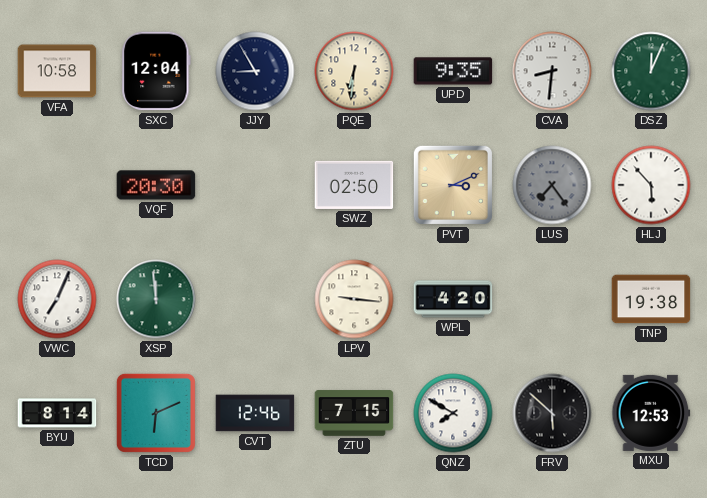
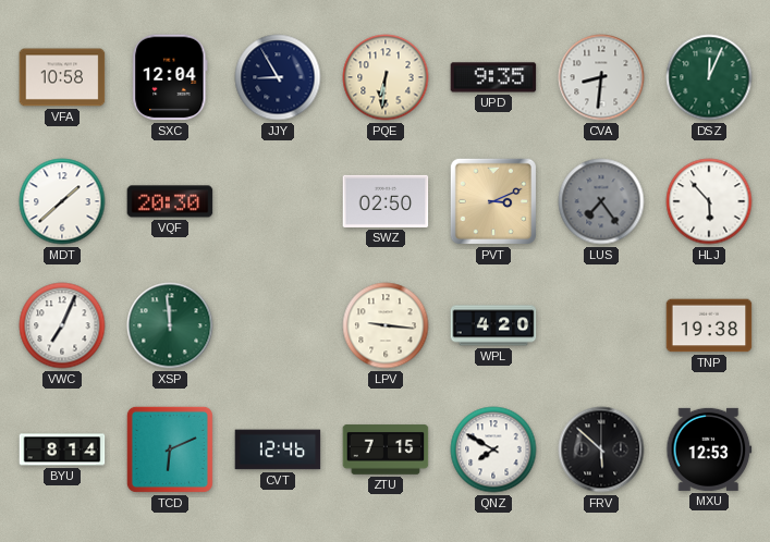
MDT: none -> 1:38
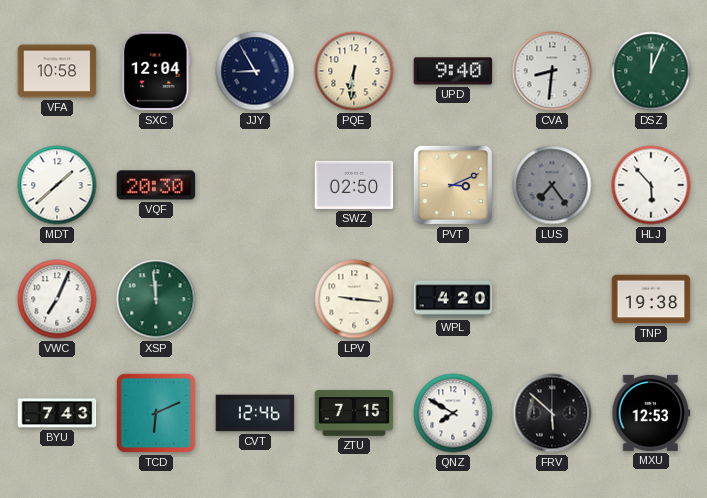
UPD: 9:35 -> 9:40
BYU: 8:14 -> 7:43
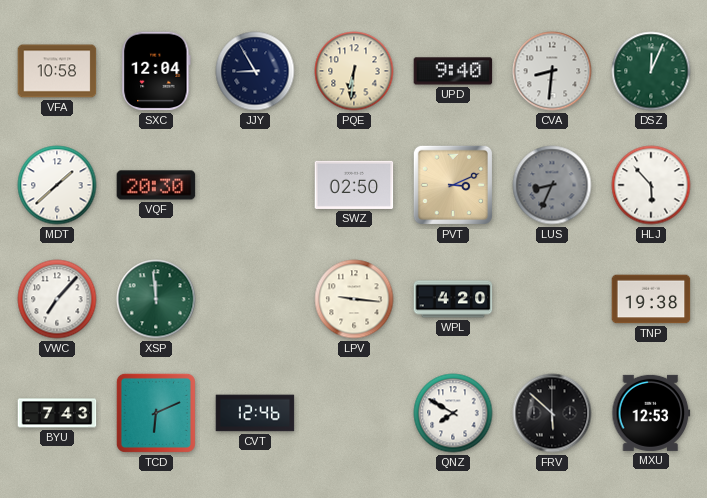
LUS: 7:24 -> 8:34
VWC: 7:04 -> 7:07
ZTU: 7:15 -> none
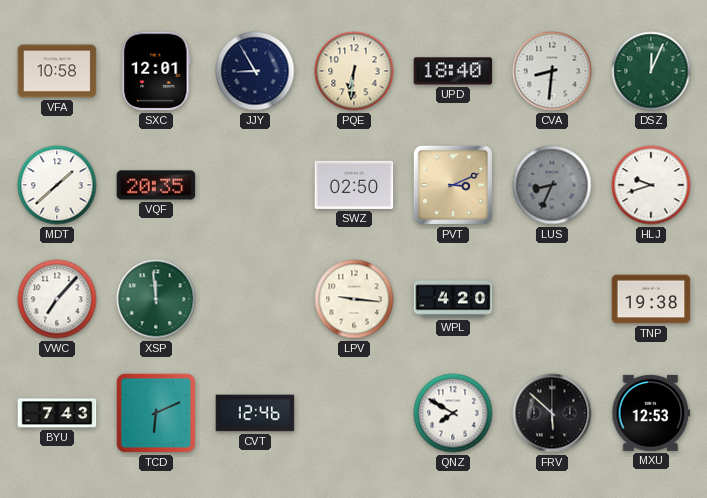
SXC: 12:04 -> 12:01
UPD: 9:40 -> 18:40
VQF: 20:30 -> 20:35
HLJ: 5:53 -> 9:42
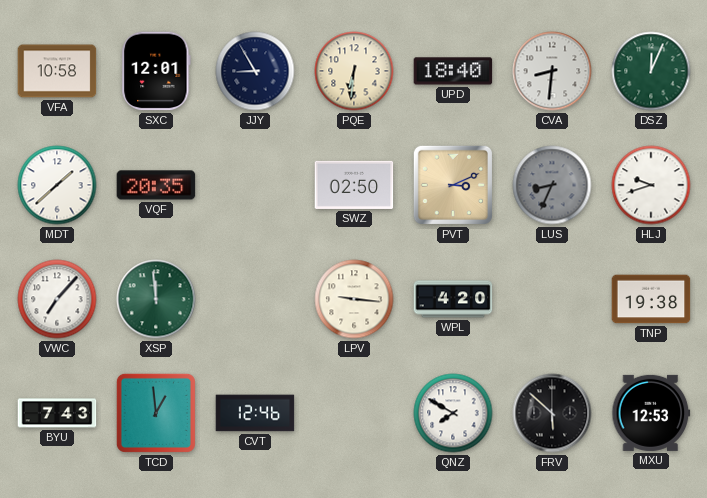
TCD: 6:11 -> 12:59
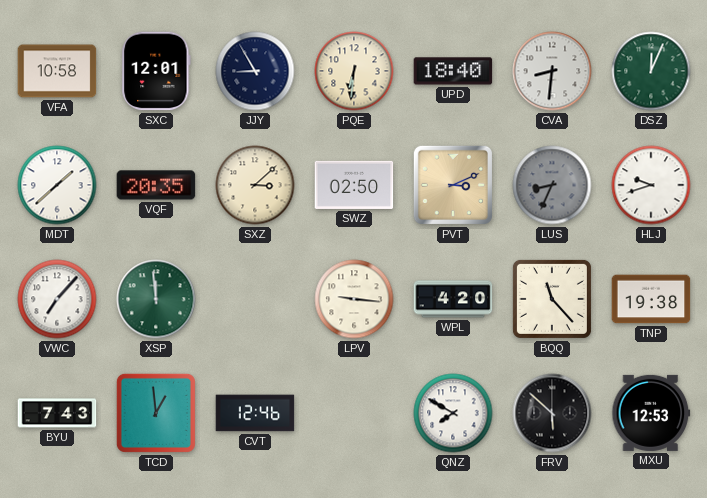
SXZ: none -> 3:08
BQQ: none -> 11:23
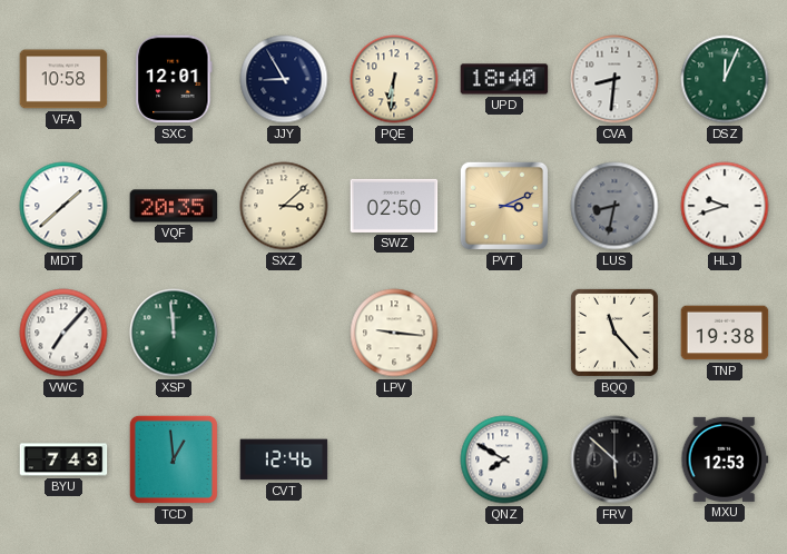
LUS: 8:34 -> 8:32
WPL: 4:20 -> none
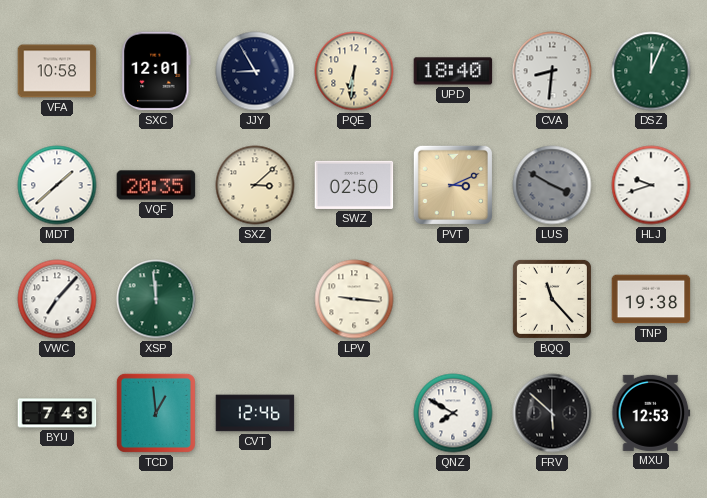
LUS: 8:32 -> 3:50
